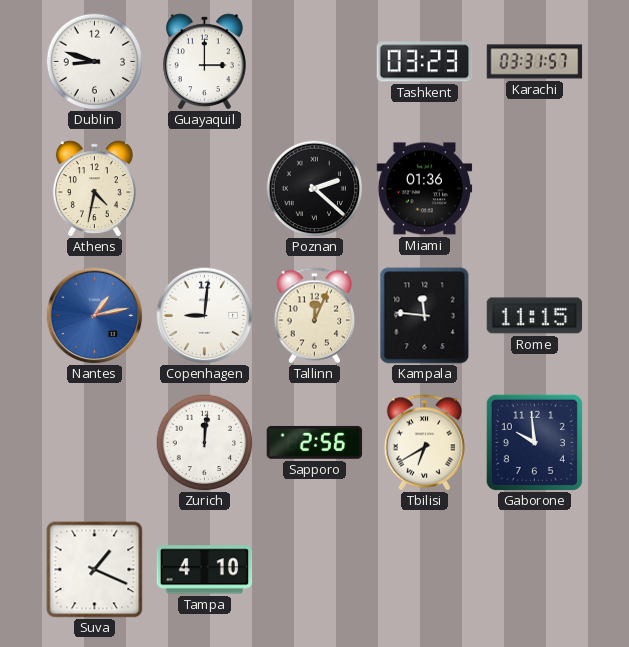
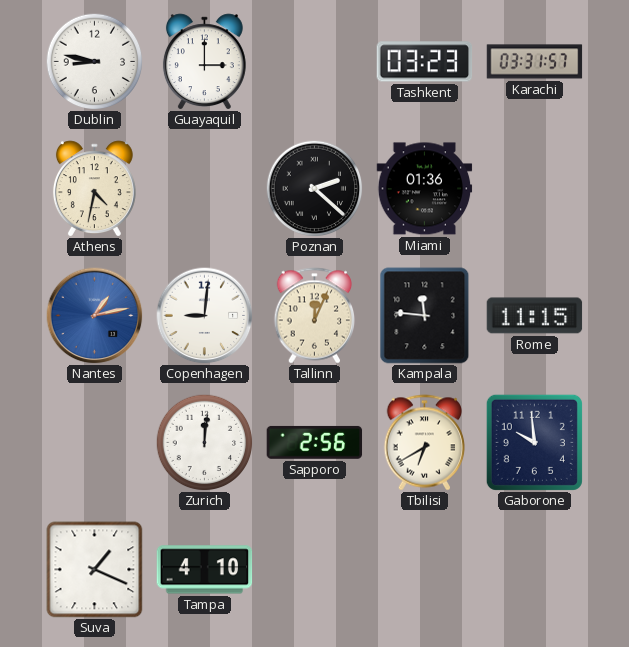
Dublin: 8:48 -> 8:47
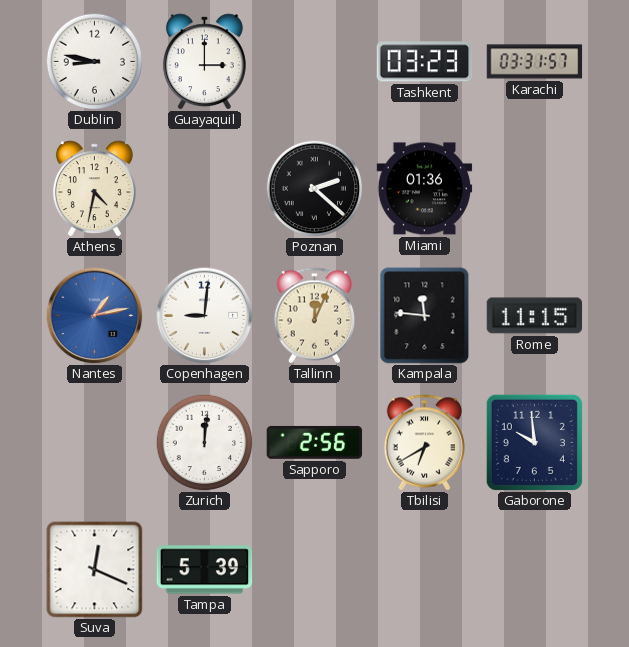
Suva: 1:19 -> 12:19
Tampa: 4:10 -> 5:39
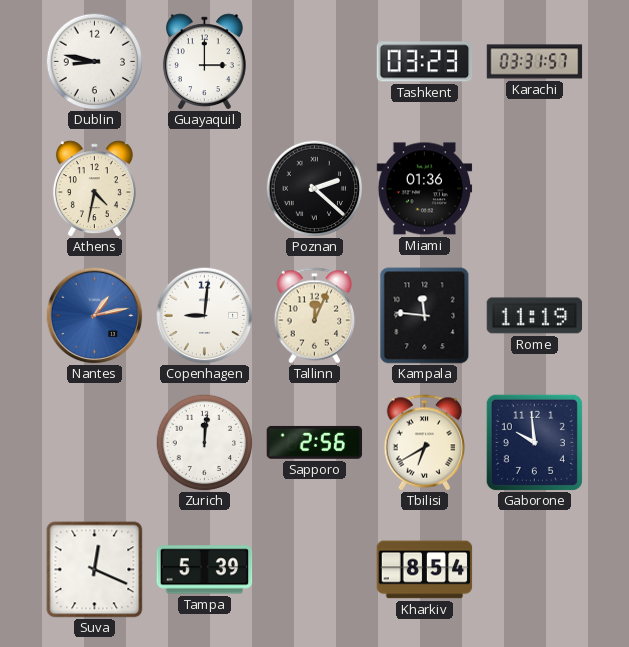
Rome: 11:15 -> 11:19
Kharkiv: none -> 8:54
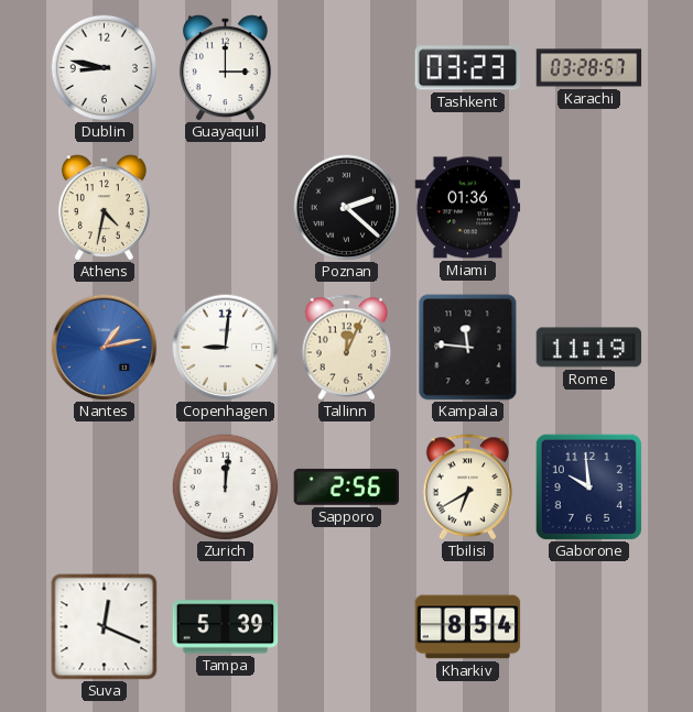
Karachi: 03:31 -> 03:28
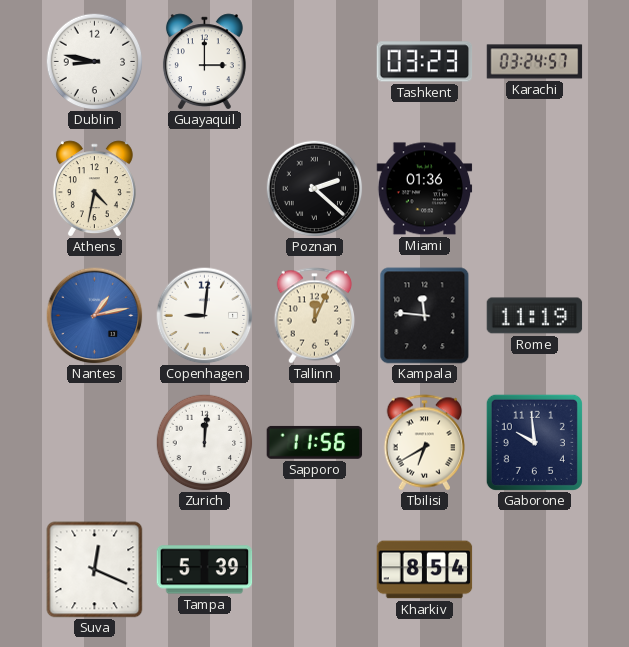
Karachi: 03:28 -> 03:24
Sapporo: 2:56 -> 11:56
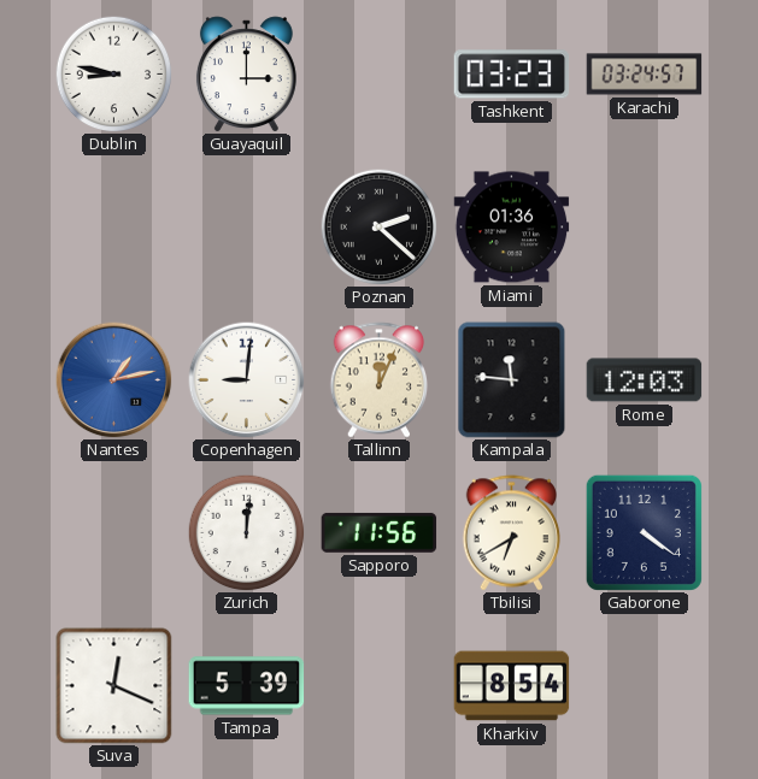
Athens: 4:32 -> none
Rome: 11:19 -> 12:03
Gaborone: 9:59 -> 4:21
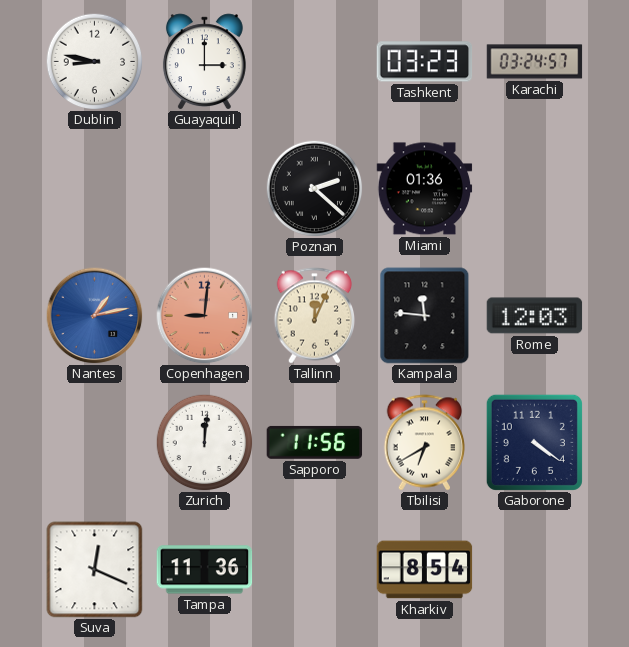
Copenhagen dial: white -> salmon
Tampa: 5:39 -> 11:36
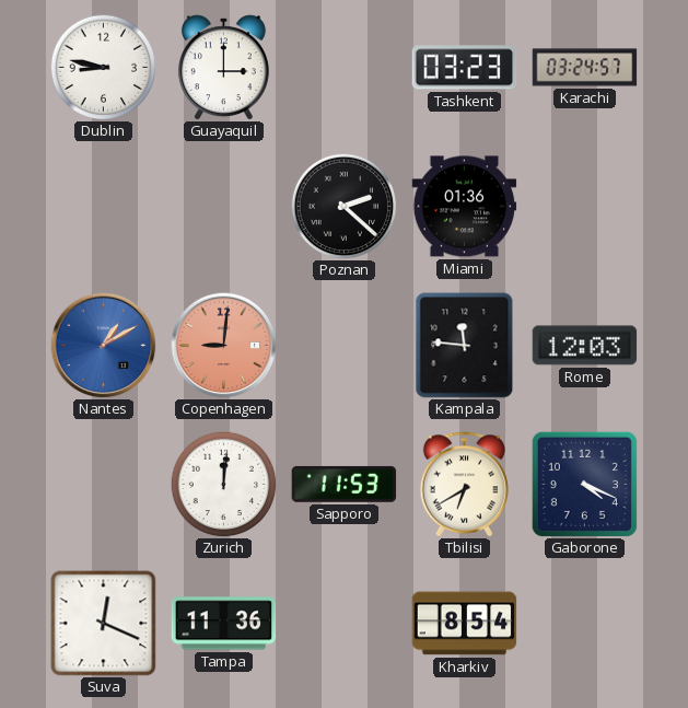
Nantes: 1:13 -> 1:10
Tallinn: 12:04 -> none
Sapporo: 11:56 -> 11:53
Gaborone: 4:21 -> 4:19
